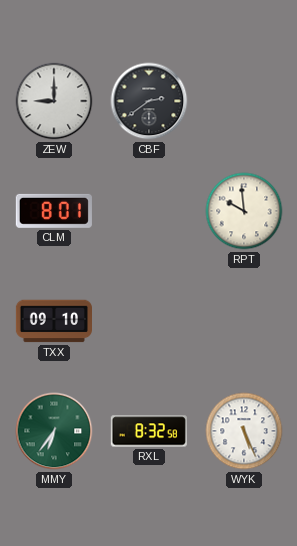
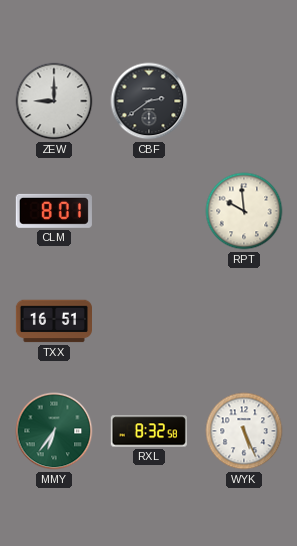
TXX: 09:10 -> 16:51
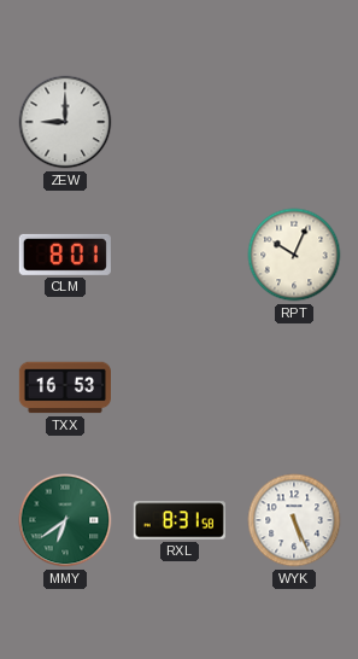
CBF: 2:39 -> none
RPT: 9:59 -> 10:04
TXX: 16:51 -> 16:53
MMY: 6:36 -> 6:39
RXL: 8:32 -> 8:31
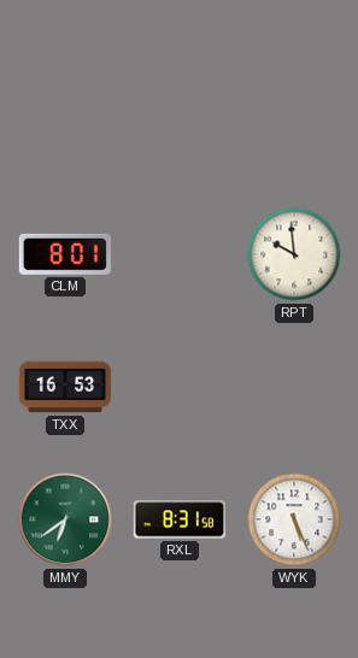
ZEW: 9:00 -> none
RPT: 10:04 -> 9:59
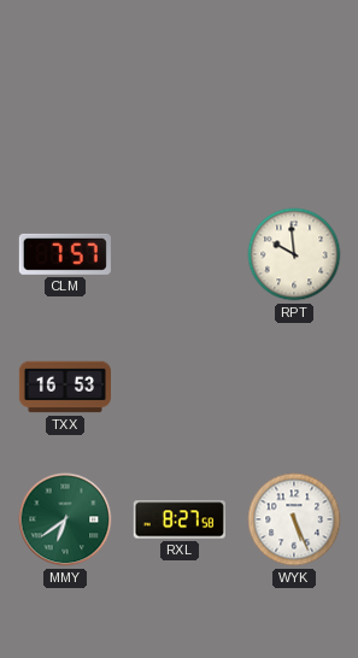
CLM: 8:01 -> 7:57
RXL: 8:31 -> 8:27
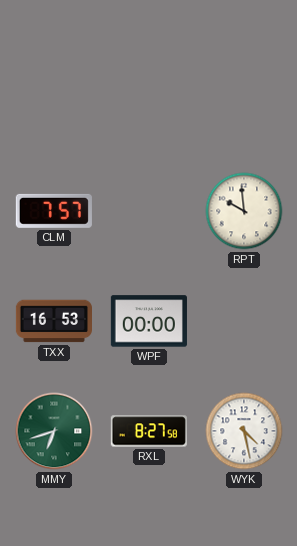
WPF: none -> 00:00
MMY: 6:39 -> 6:42
WYK: 5:26 -> 4:28
